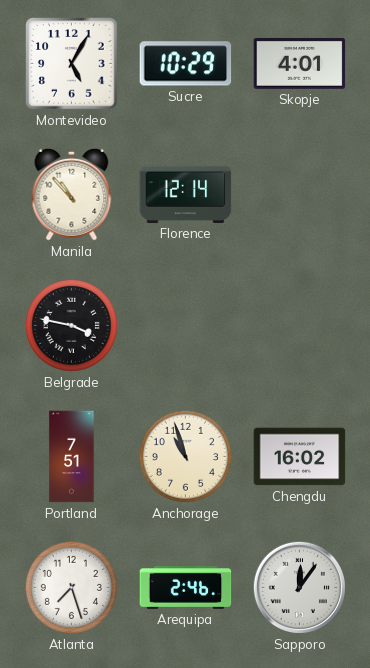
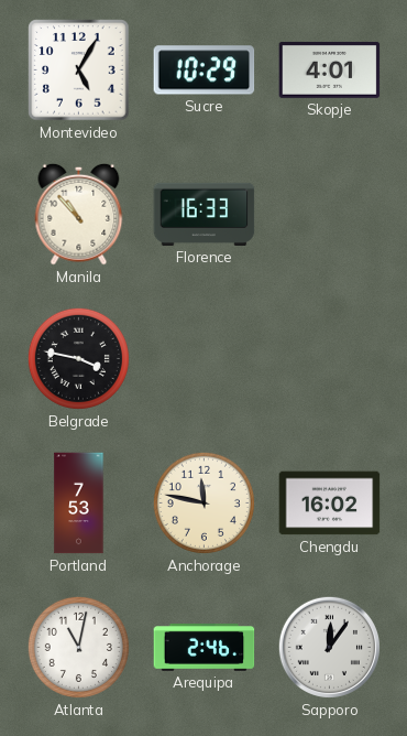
Florence: 12:14 -> 16:33
Portland: 7:51 -> 7:53
Anchorage: 10:57 -> 11:47
Atlanta: 7:27 -> 11:02
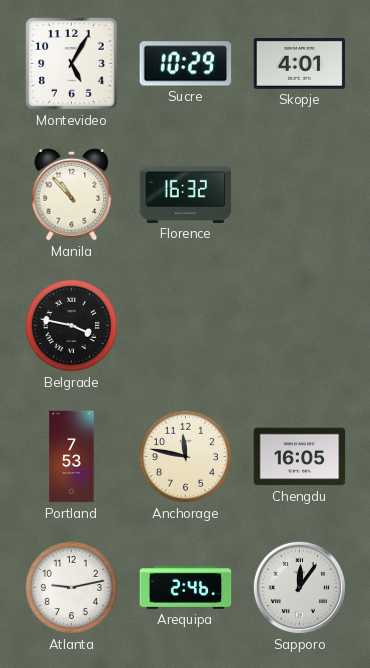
Florence: 16:33 -> 16:32
Chengdu: 16:02 -> 16:05
Atlanta: 11:02 -> 9:13
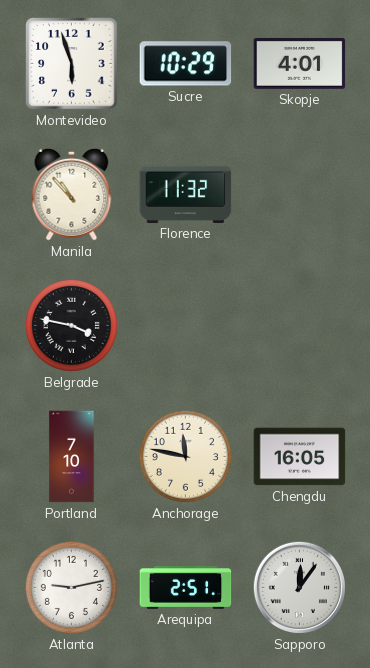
Montevideo: 5:05 -> 5:57
Florence: 16:32 -> 11:32
Portland: 7:53 -> 7:10
Arequipa: 2:46 -> 2:51
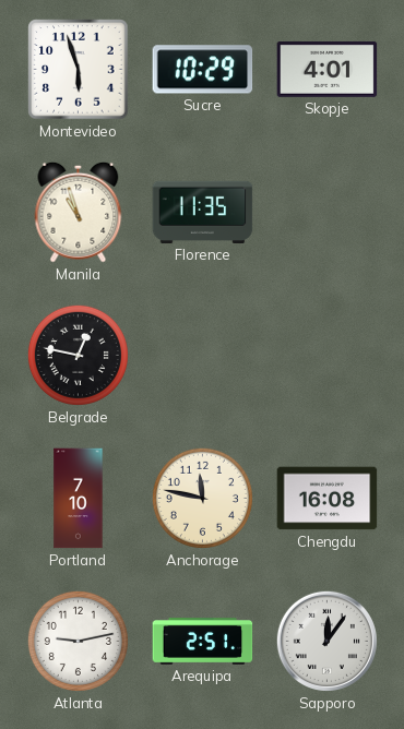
Manila: 10:53 -> 10:57
Florence: 11:32 -> 11:35
Belgrade: 3:47 -> 12:47
Chengdu: 16:05 -> 16:08
